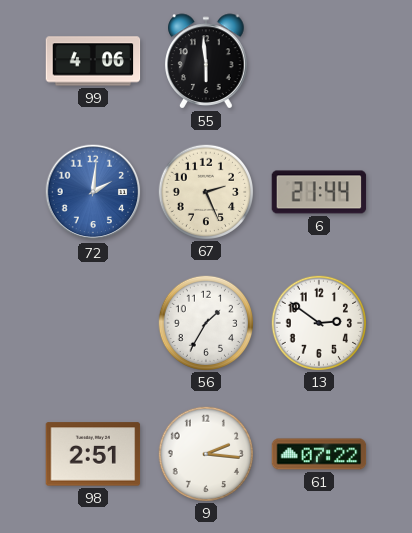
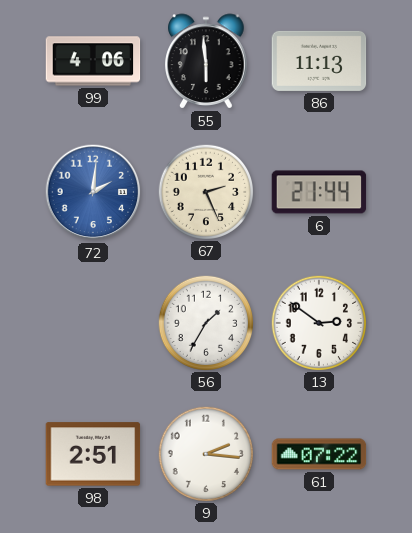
86: none -> 11:13
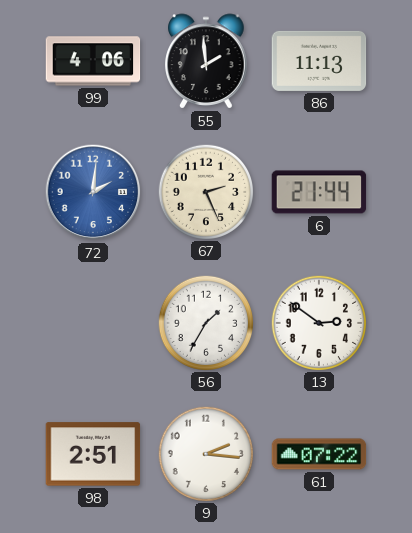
55: 5:59 -> 1:59
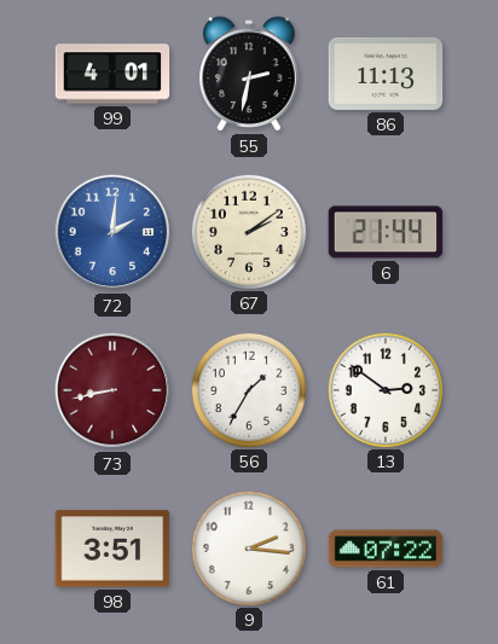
99: 4:06 -> 4:01
55: 1:59 -> 2:32
67: 2:26 -> 2:09
73: none -> 8:43
98: 2:51 -> 3:51
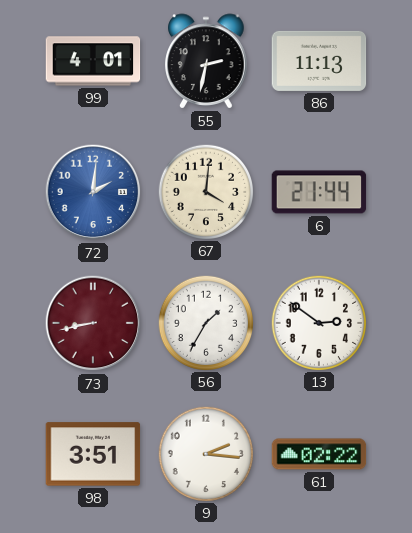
67: 2:09 -> 4:01
61: 07:22 -> 02:22
